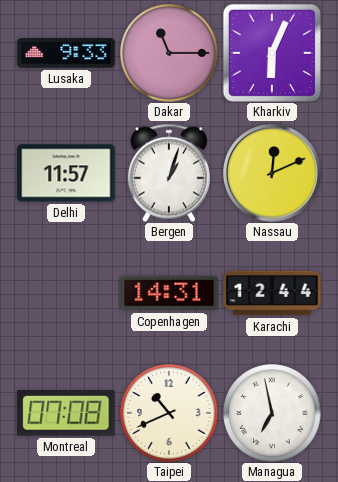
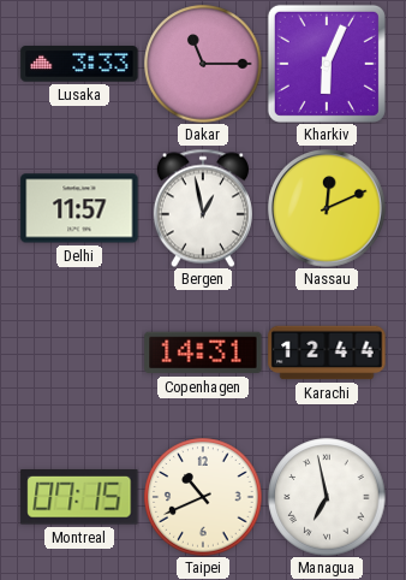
Lusaka: 9:33 -> 3:33
Bergen: 1:03 -> 12:58
Montreal: 07:08 -> 07:15
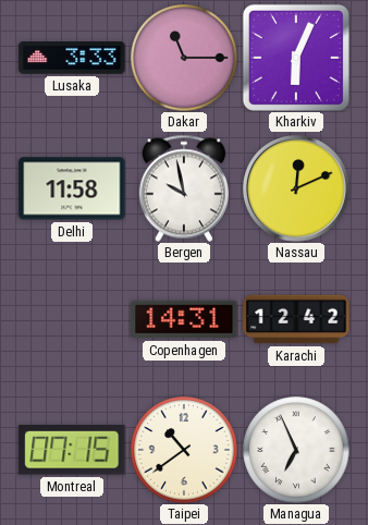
Delhi: 11:57 -> 11:58
Bergen: 12:58 -> 9:58
Karachi: 12:44 -> 12:42
Taipei: 10:41 -> 10:39
Managua: 6:58 -> 6:56
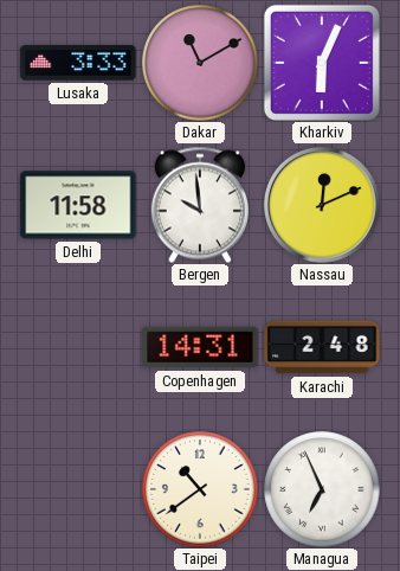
Dakar: 11:15 -> 11:10
Bergen: 9:58 -> 9:59
Karachi: 12:42 -> 2:48
Montreal: 07:15 -> none
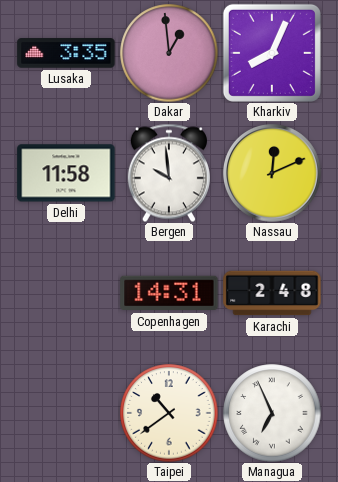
Lusaka: 3:33 -> 3:35
Dakar: 11:10 -> 12:59
Kharkiv: 6:04 -> 8:04
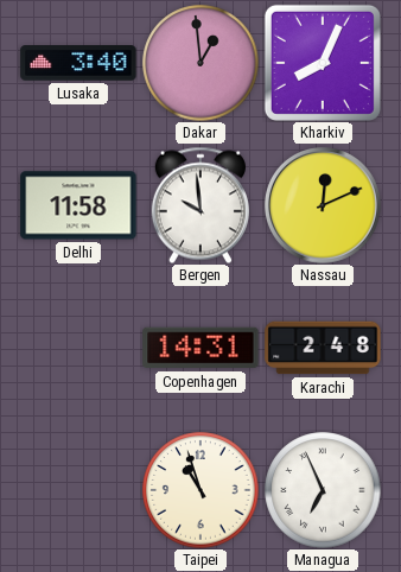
Lusaka: 3:35 -> 3:40
Taipei: 10:39 -> 10:57
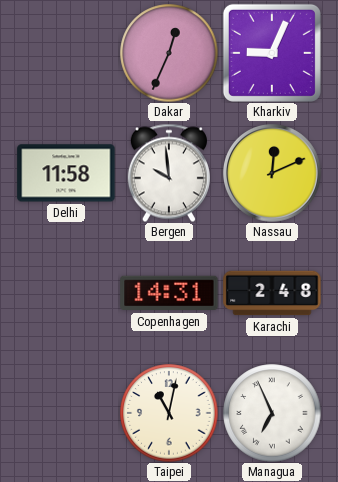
Lusaka: 3:40 -> none
Dakar: 12:59 -> 12:34
Kharkiv: 8:04 -> 9:04
Taipei: 10:57 -> 11:02
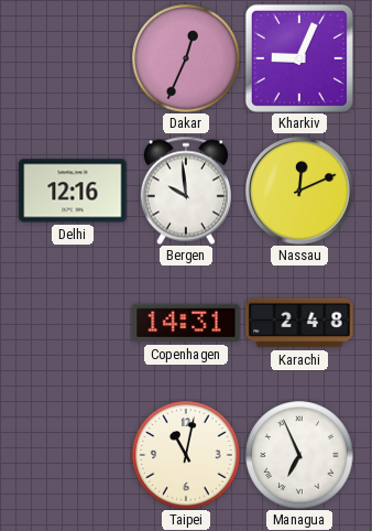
Delhi: 11:58 -> 12:16
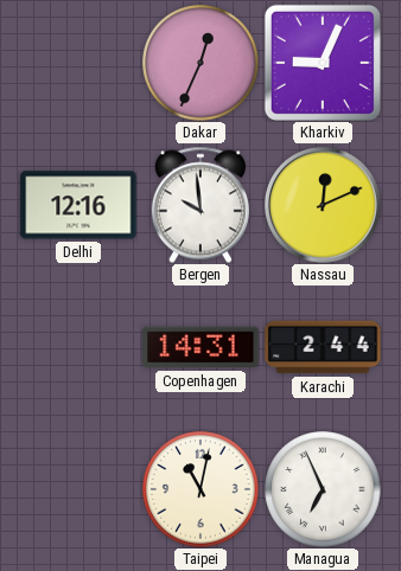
Karachi: 2:48 -> 2:44
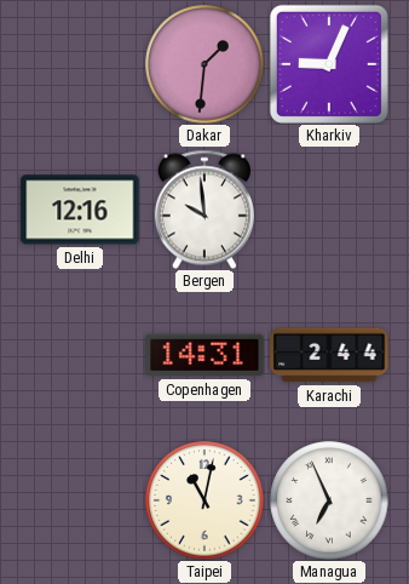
Dakar: 12:34 -> 1:31
Nassau: 12:11 -> none
